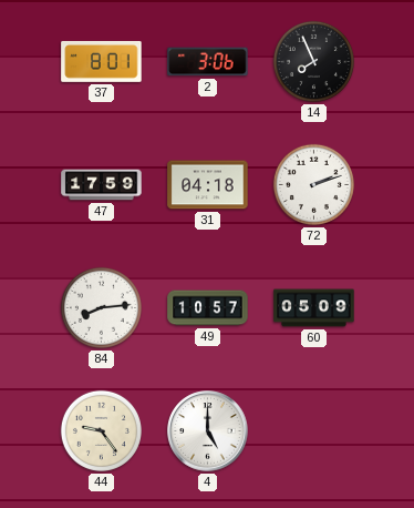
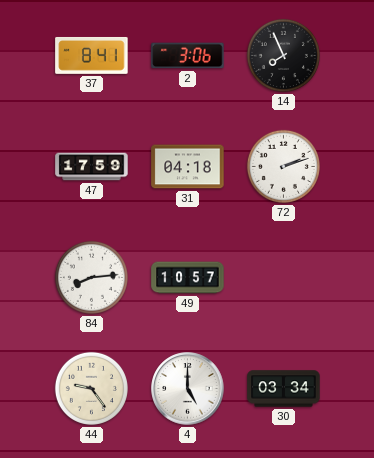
37: 8:01 -> 8:41
60: 05:09 -> none
30: none -> 03:34
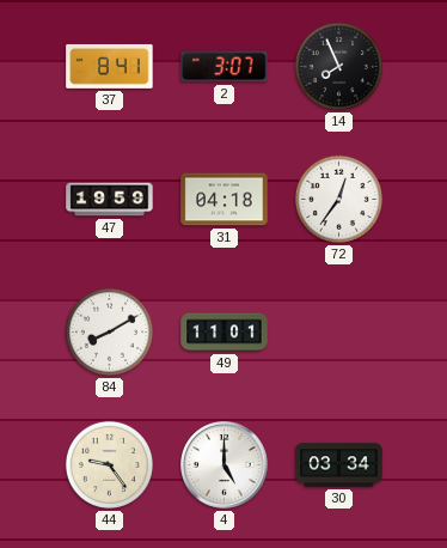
2: 3:06 -> 3:07
47: 17:59 -> 19:59
72: 2:12 -> 12:36
84: 8:14 -> 8:10
49: 10:57 -> 11:01
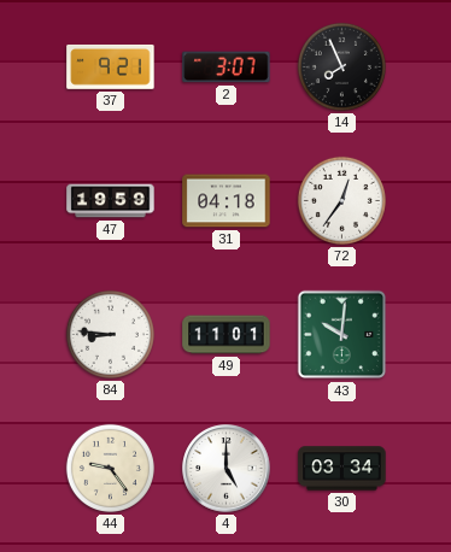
37: 8:41 -> 9:21
84: 8:10 -> 8:46
43: none -> 10:01
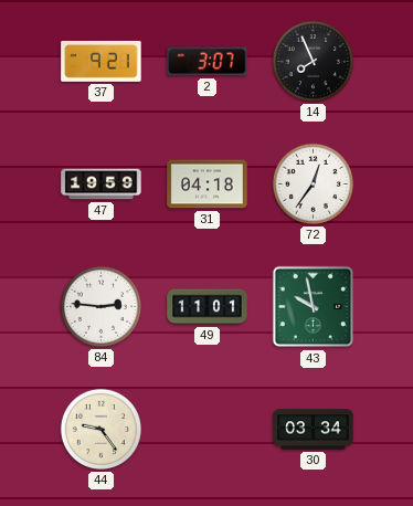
84: 8:46 -> 2:46
43: 10:01 -> 9:58
4: 5:00 -> none
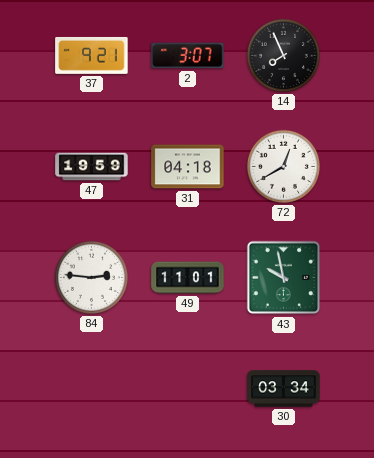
72: 12:36 -> 12:40
44: 9:24 -> none
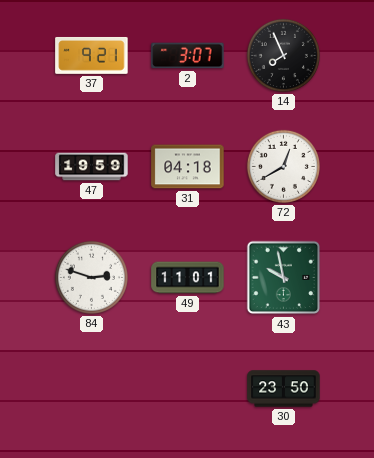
84: 2:46 -> 2:48
30: 03:34 -> 23:50
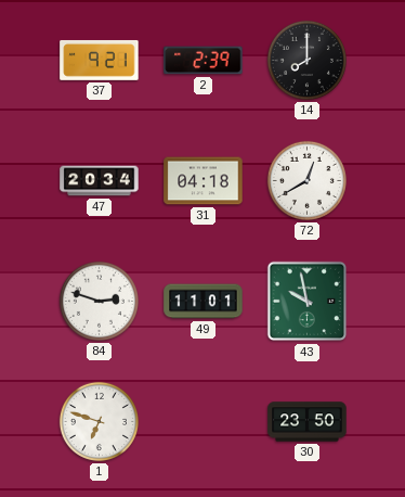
2: 3:07 -> 2:39
14: 7:56 -> 8:00
47: 19:59 -> 20:34
1: none -> 6:48
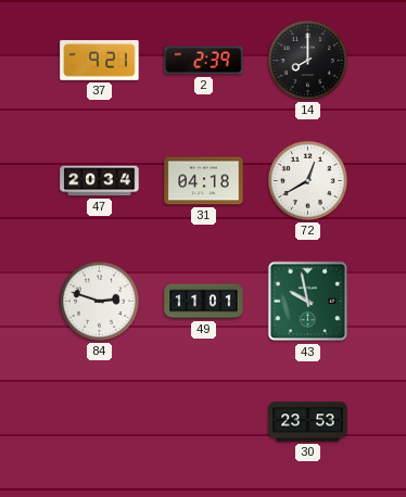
1: 6:48 -> none
30: 23:50 -> 23:53
